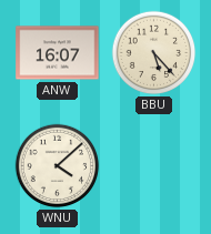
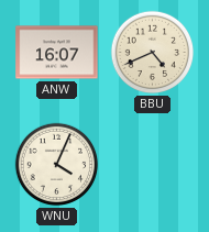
BBU: 5:23 -> 4:41
WNU: 4:08 -> 4:04
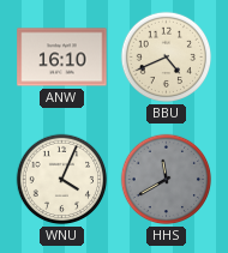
ANW: 16:07 -> 16:10
HHS: none -> 11:40
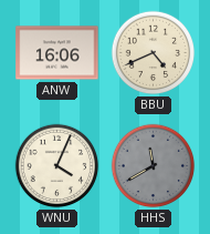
ANW: 16:10 -> 16:06
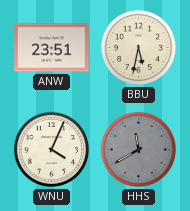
ANW: 16:06 -> 23:51
BBU: 4:41 -> 5:32
